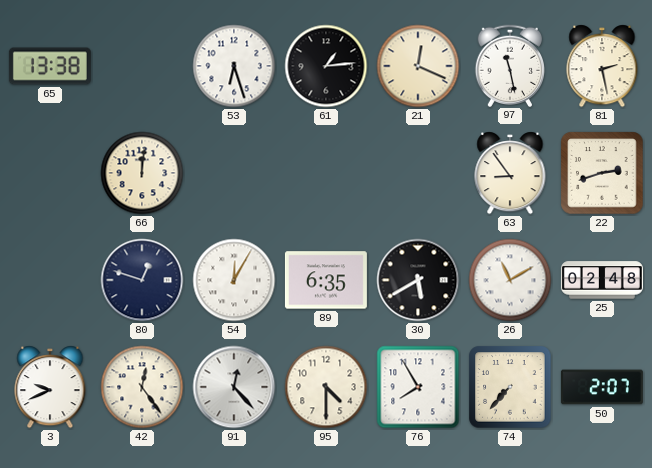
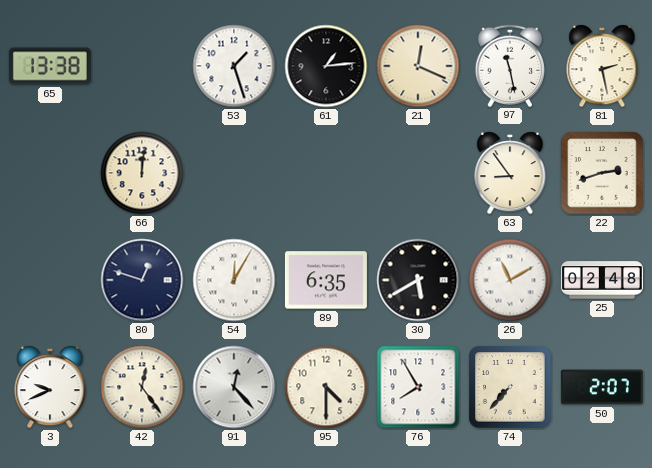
53: 6:27 -> 1:27
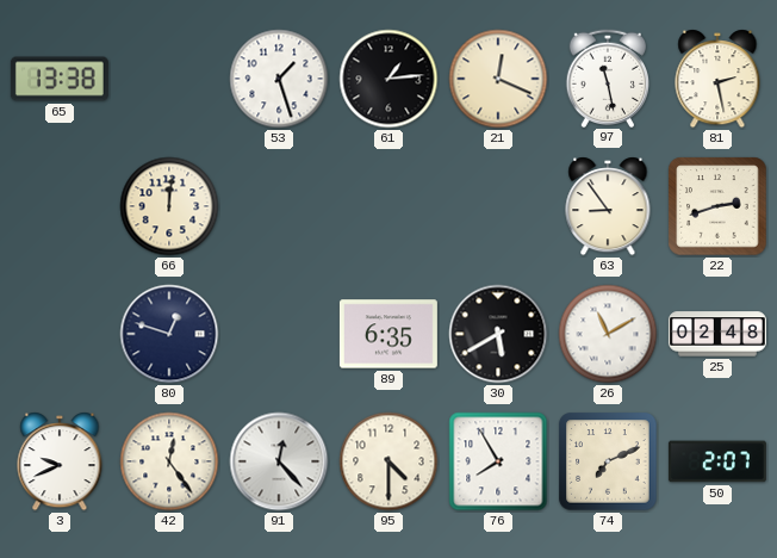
54: 12:05 -> none
74: 7:37 -> 7:11
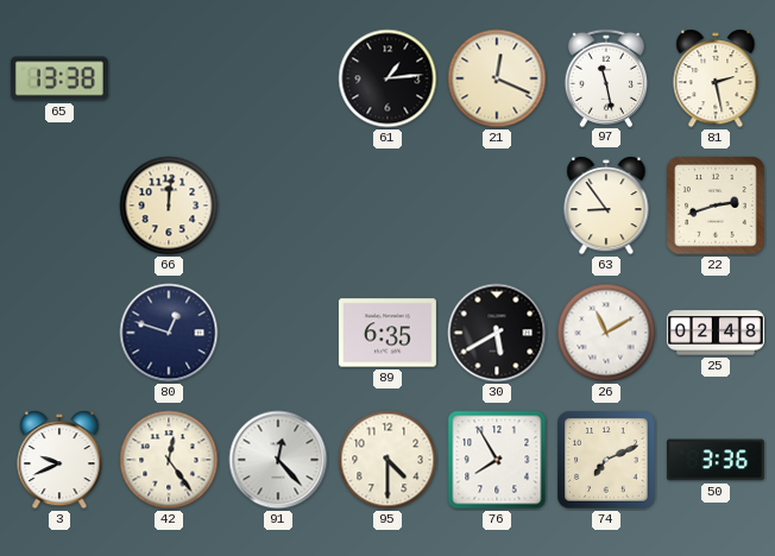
53: 1:27 -> none
50: 2:07 -> 3:36
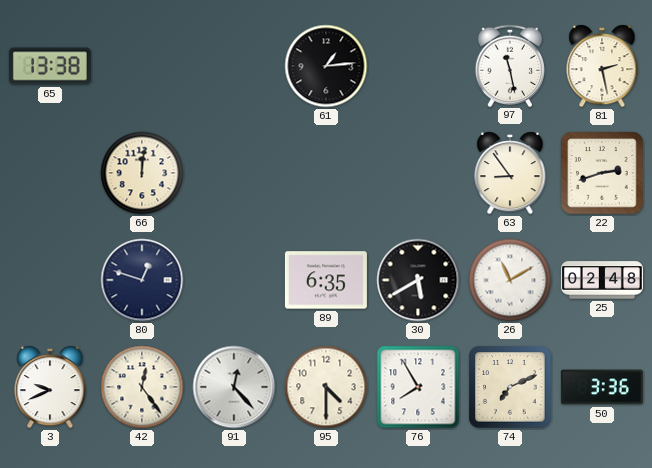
21: 12:19 -> none
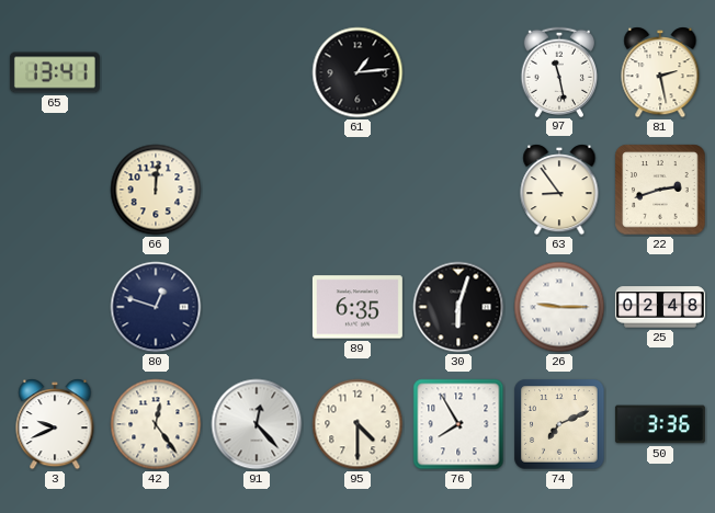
65: 13:38 -> 13:41
30: 5:40 -> 6:03
26: 11:10 -> 9:15
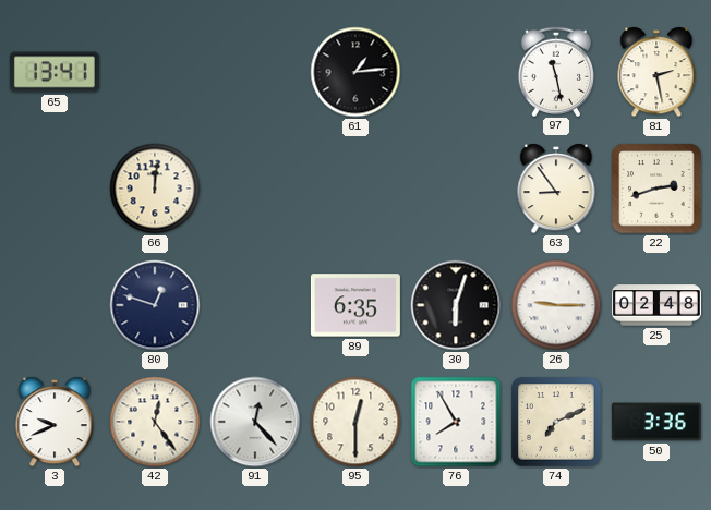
95: 4:30 -> 12:30
